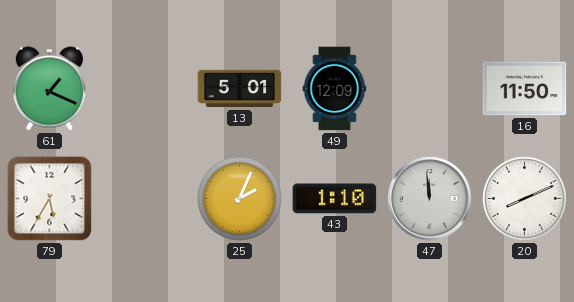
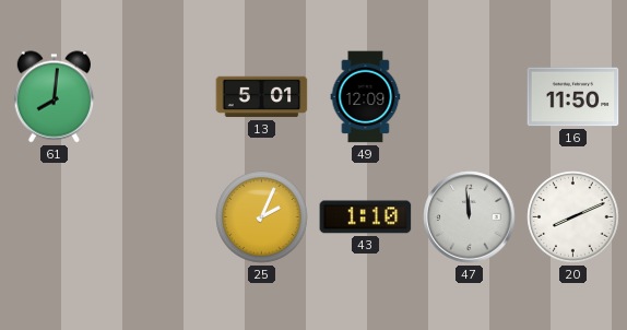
61: 1:19 -> 8:01
79: 5:35 -> none
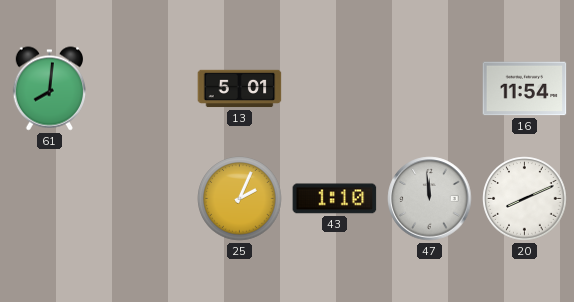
49: 12:09 -> none
16: 11:50 -> 11:54
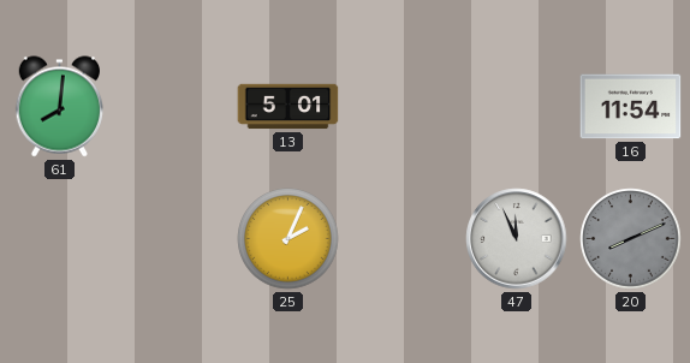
43: 1:10 -> none
47: 11:59 -> 11:56
20 dial: white -> grey
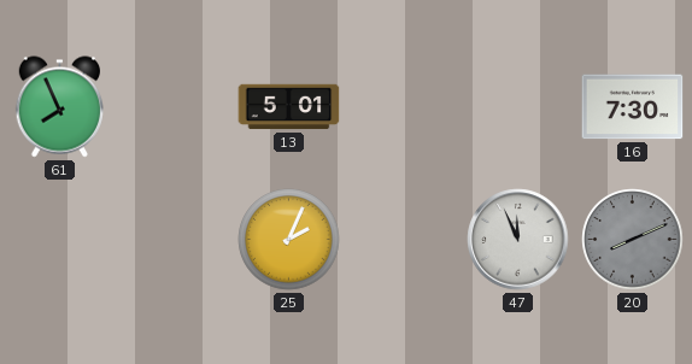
61: 8:01 -> 7:56
16: 11:54 -> 7:30
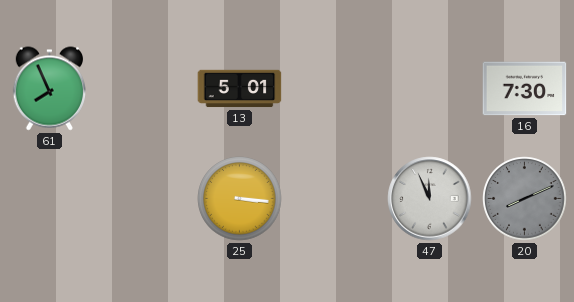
25: 2:04 -> 3:16
